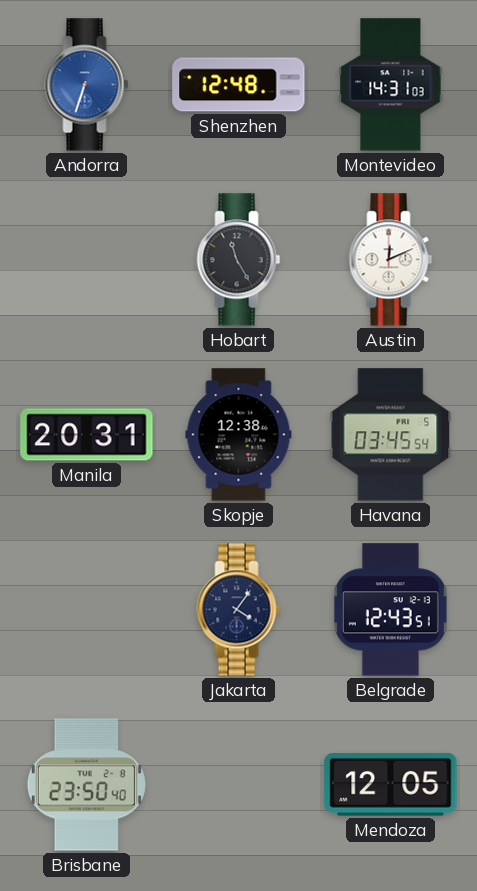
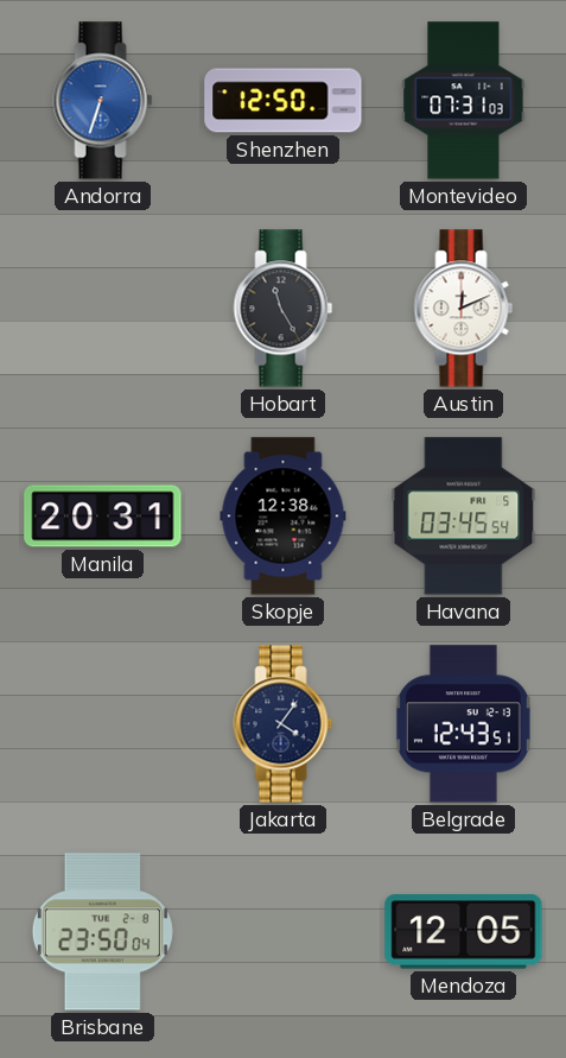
Shenzhen: 12:48 -> 12:50
Montevideo: 14:31 -> 07:31
Brisbane: 23:50:40 -> 23:50:04
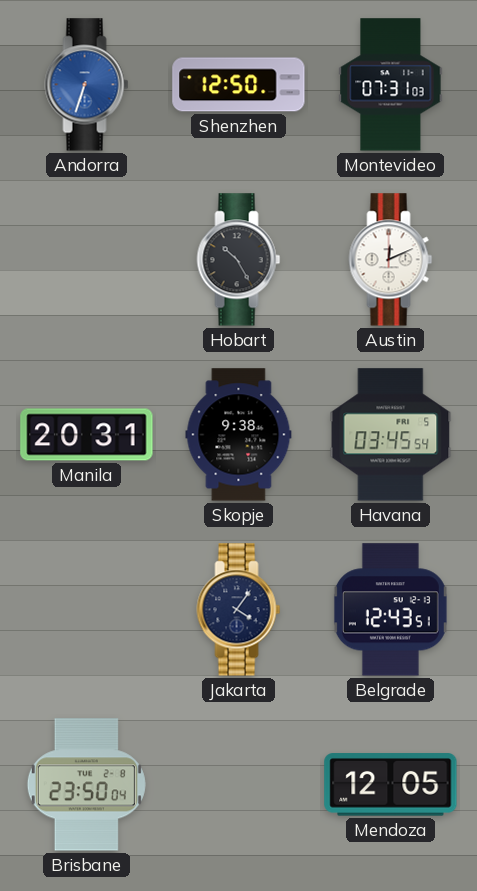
Hobart: 11:25 -> 10:25
Skopje: 12:38 -> 9:38
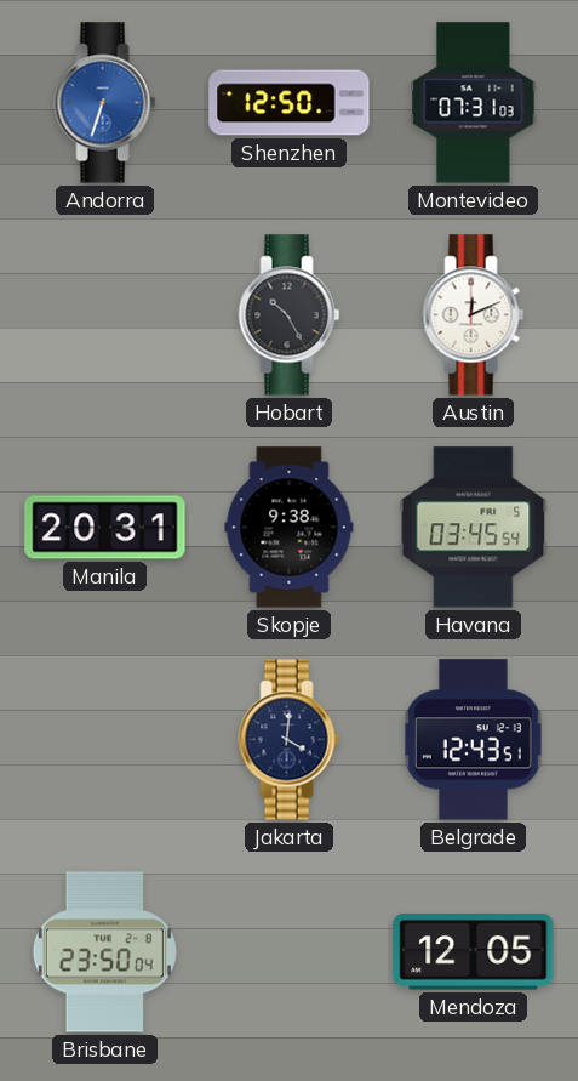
Jakarta: 4:06 -> 4:01
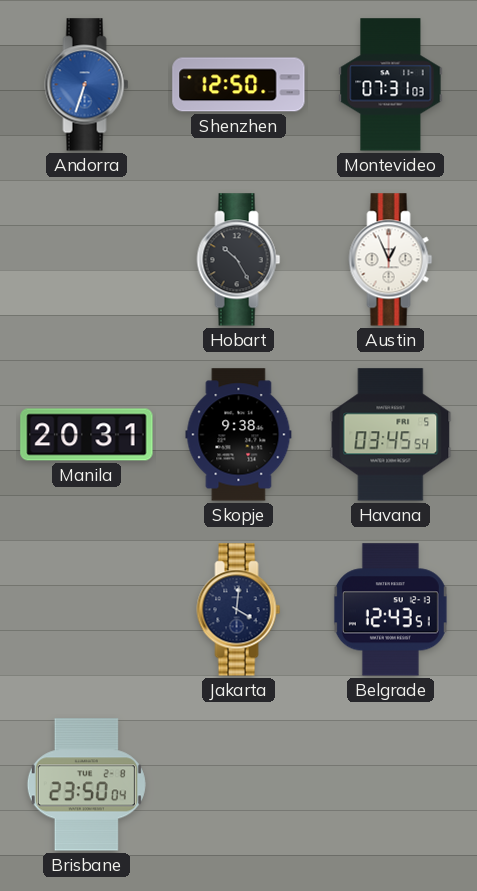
Austin: 12:11 -> 12:56
Mendoza: 12:05 -> none
